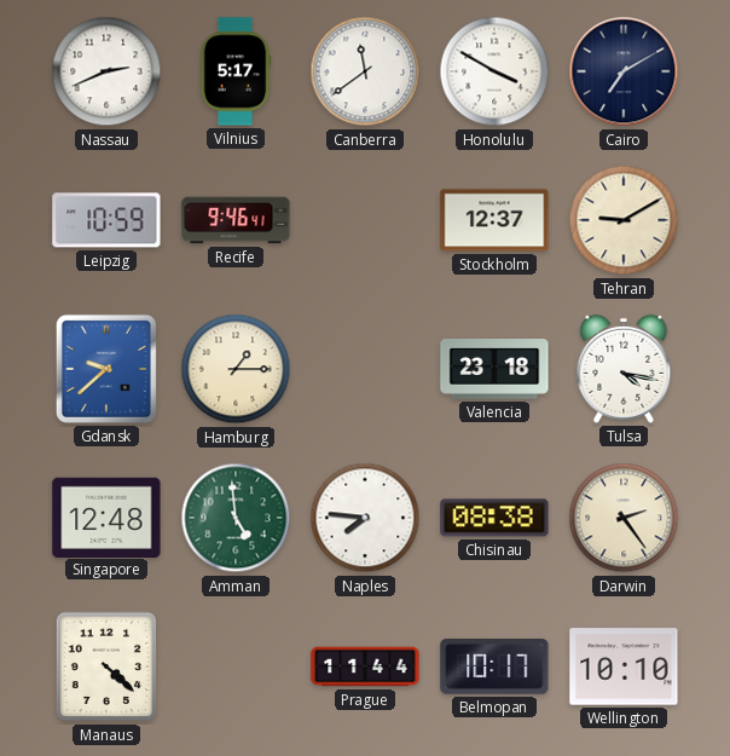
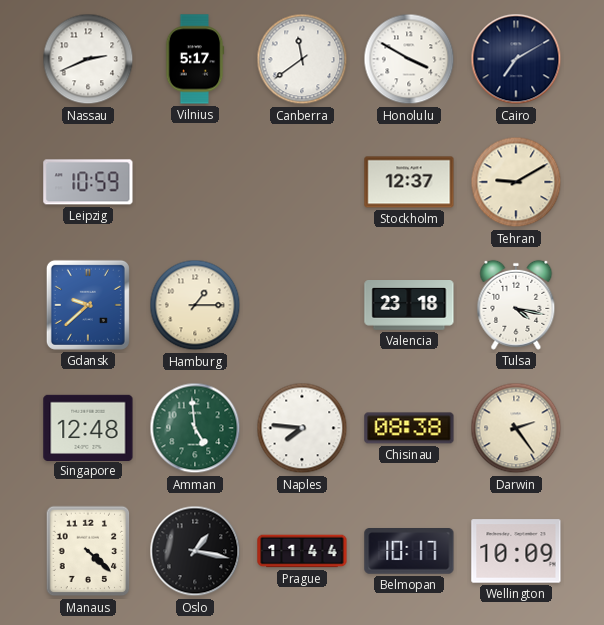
Recife: 9:46 -> none
Oslo: none -> 1:17
Wellington: 10:10 -> 10:09
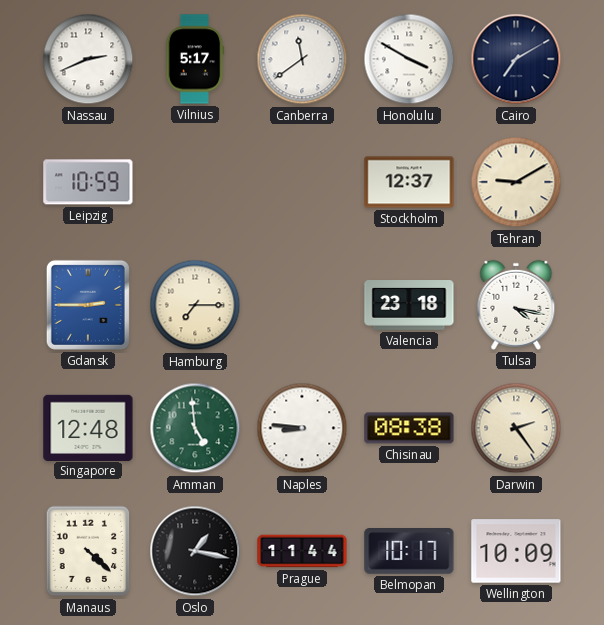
Gdansk: 9:38 -> 2:45
Hamburg: 1:15 -> 7:15
Naples: 7:46 -> 8:46
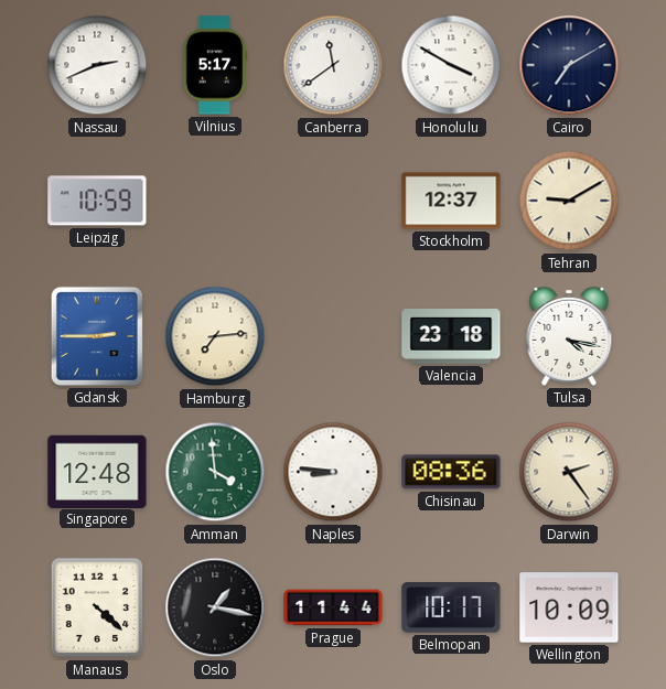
Hamburg: 7:15 -> 7:14
Amman: 4:59 -> 3:59
Chisinau: 08:38 -> 08:36
